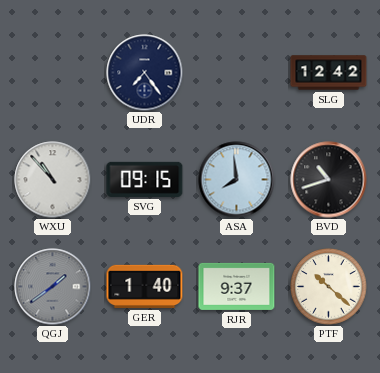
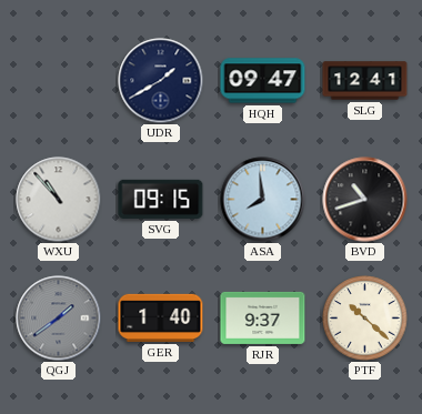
UDR: 7:24 -> 1:40
HQH: none -> 09:47
SLG: 12:42 -> 12:41
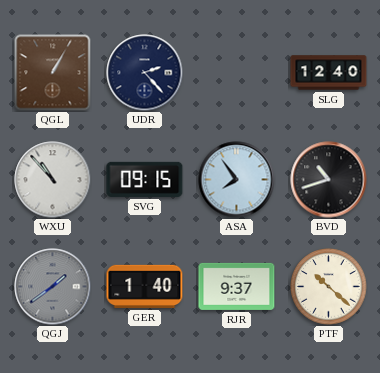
QGL: none -> 1:05
UDR: 1:40 -> 2:23
HQH: 09:47 -> none
SLG: 12:41 -> 12:40
ASA: 7:59 -> 7:54
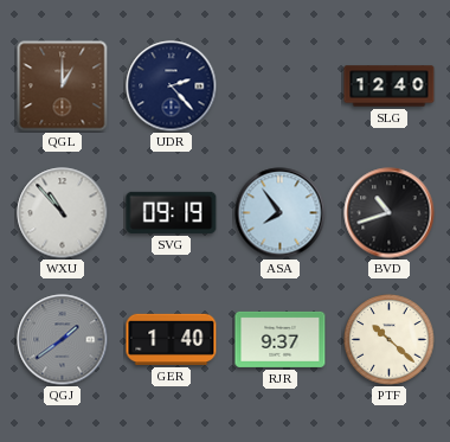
QGL: 1:05 -> 1:00
SVG: 09:15 -> 09:19
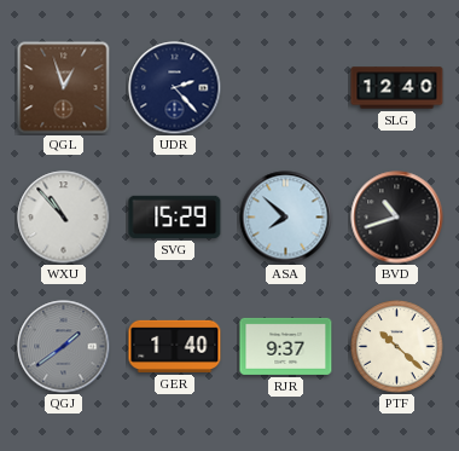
QGL: 1:00 -> 12:57
SVG: 09:19 -> 15:29
ASA: 7:54 -> 7:52
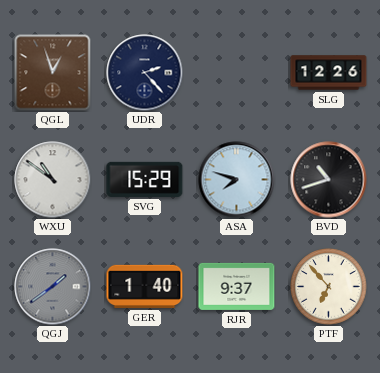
SLG: 12:40 -> 12:26
WXU: 10:53 -> 10:51
ASA: 7:52 -> 7:48
PTF: 10:22 -> 6:53
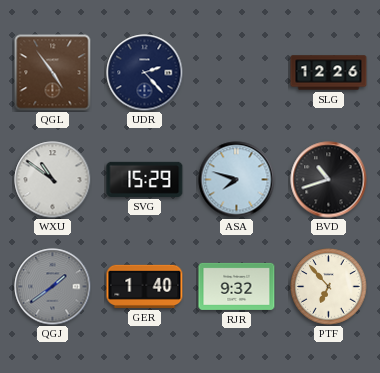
QGL: 12:57 -> 4:54
RJR: 9:37 -> 9:32
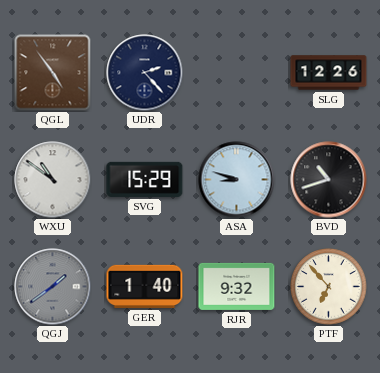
ASA: 7:48 -> 8:48
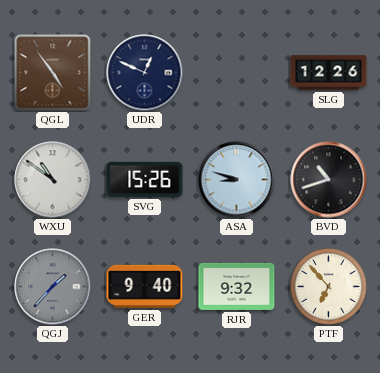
UDR: 2:23 -> 12:49
SVG: 15:29 -> 15:26
QGJ: 1:39 -> 1:37
GER: 1:40 -> 9:40
